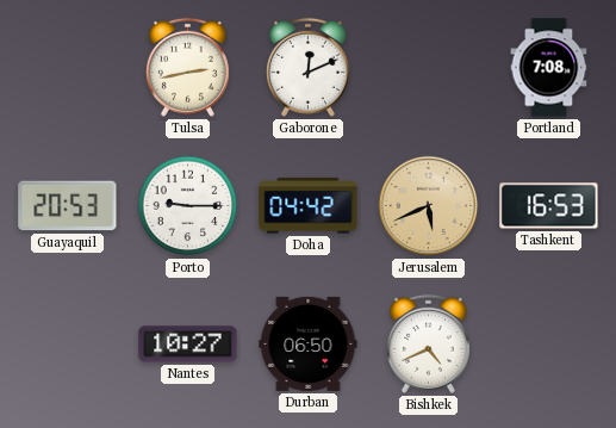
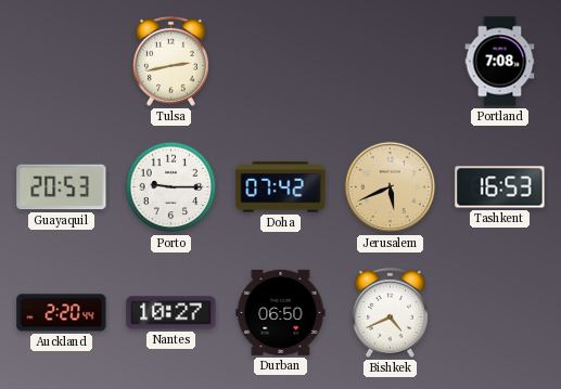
Gaborone: 12:11 -> none
Doha: 04:42 -> 07:42
Auckland: none -> 2:20
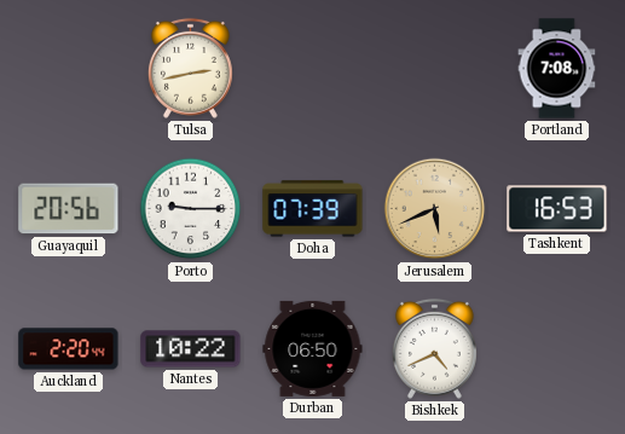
Guayaquil: 20:53 -> 20:56
Doha: 07:42 -> 07:39
Nantes: 10:27 -> 10:22
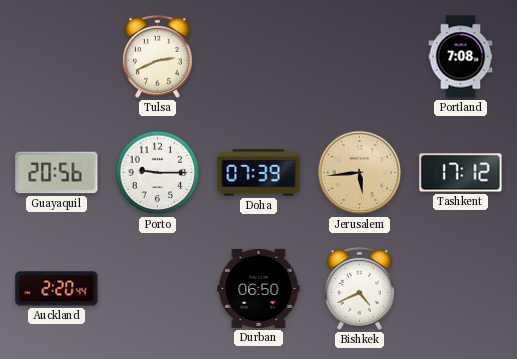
Tulsa: 2:43 -> 2:41
Jerusalem: 5:41 -> 5:44
Tashkent: 16:53 -> 17:12
Nantes: 10:22 -> none
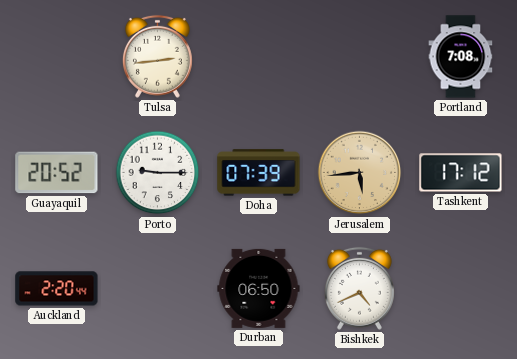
Tulsa: 2:41 -> 2:44
Guayaquil: 20:56 -> 20:52
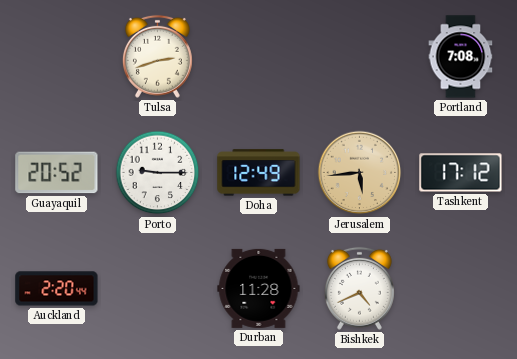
Tulsa: 2:44 -> 2:42
Doha: 07:39 -> 12:49
Durban: 06:50 -> 11:28
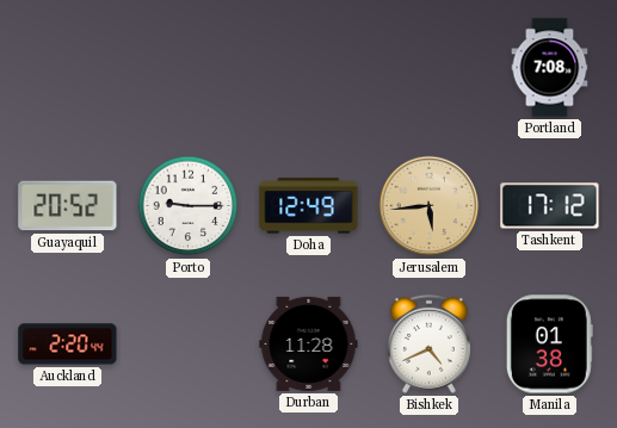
Tulsa: 2:42 -> none
Manila: none -> 01:38
